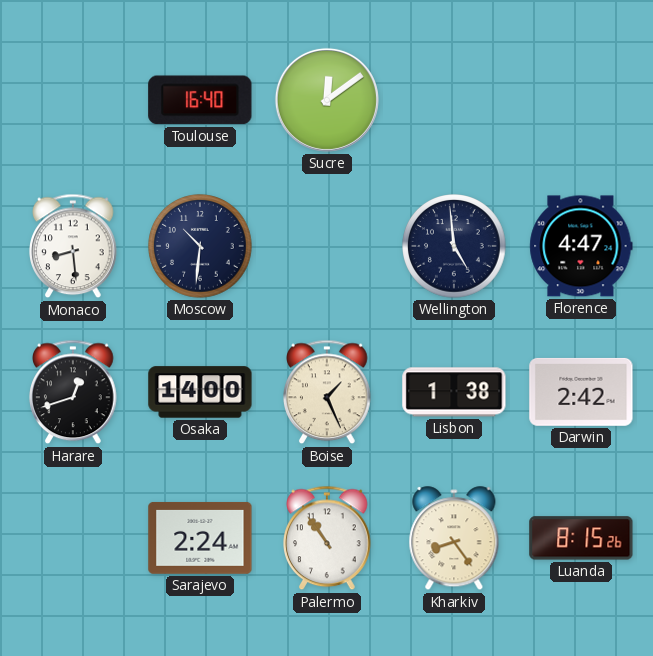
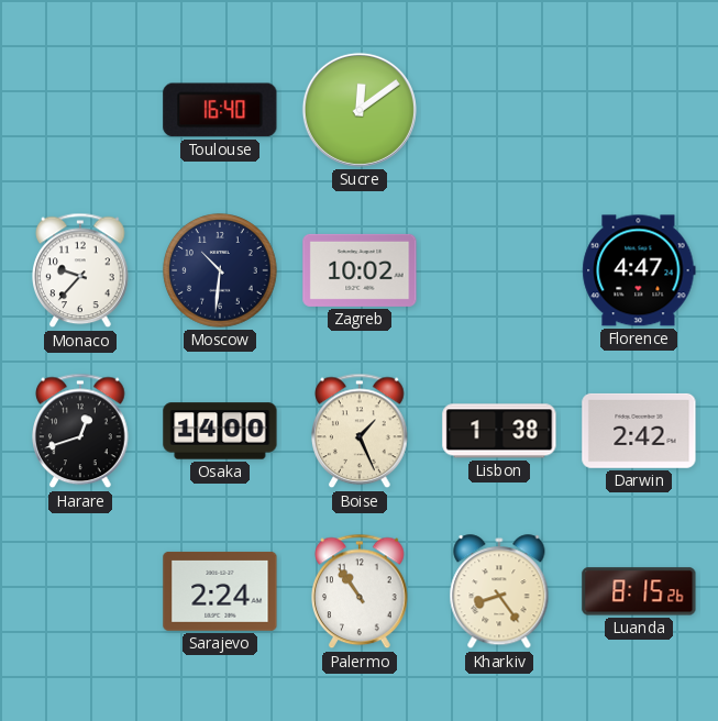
Monaco: 8:29 -> 9:37
Zagreb: none -> 10:02
Wellington: 4:59 -> none
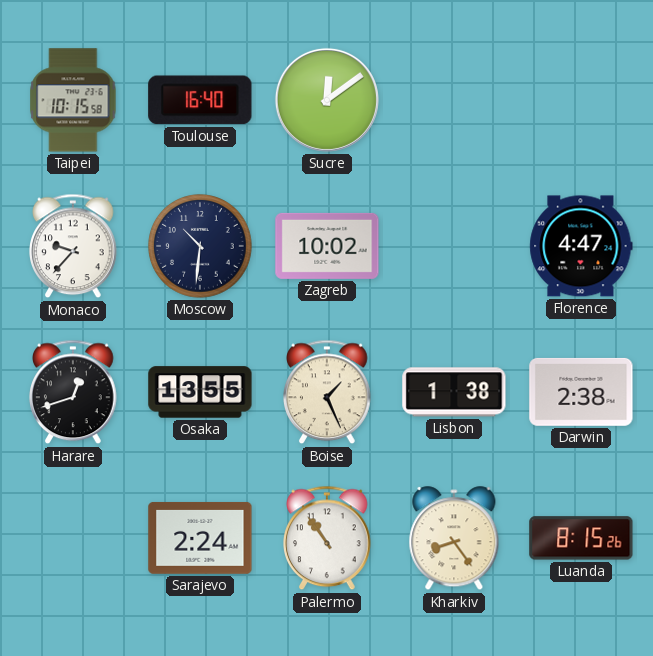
Taipei: none -> 10:15
Osaka: 14:00 -> 13:55
Darwin: 2:42 -> 2:38
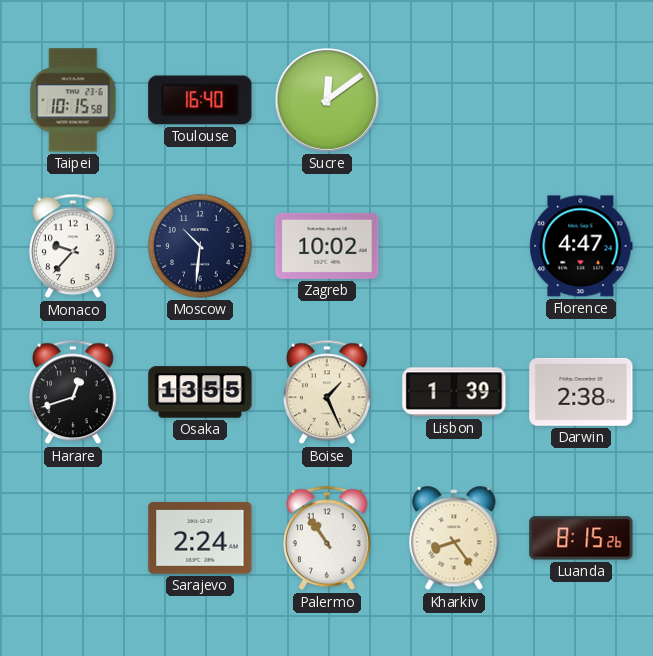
Lisbon: 1:38 -> 1:39
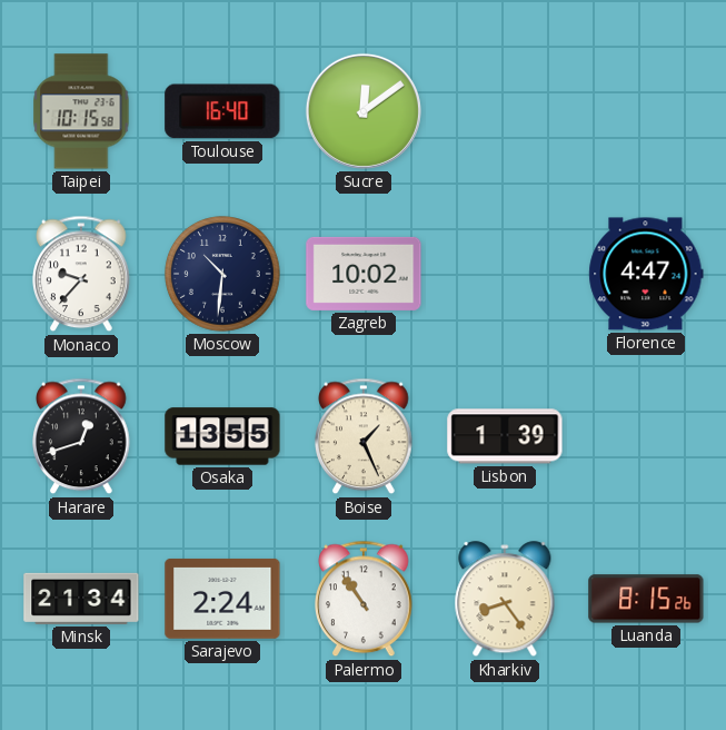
Darwin: 2:38 -> none
Minsk: none -> 21:34
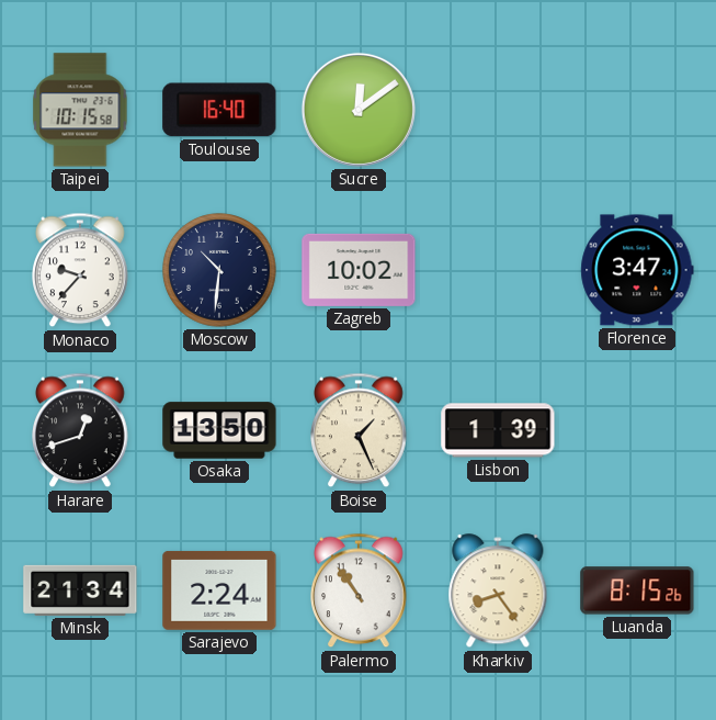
Florence: 4:47 -> 3:47
Osaka: 13:55 -> 13:50
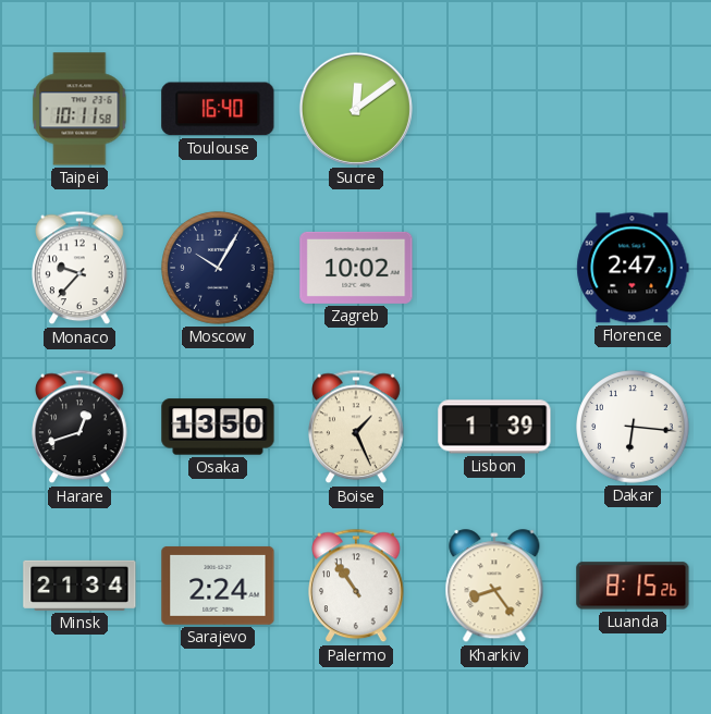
Taipei: 10:15 -> 10:11
Moscow: 10:31 -> 10:05
Florence: 3:47 -> 2:47
Dakar: none -> 6:16
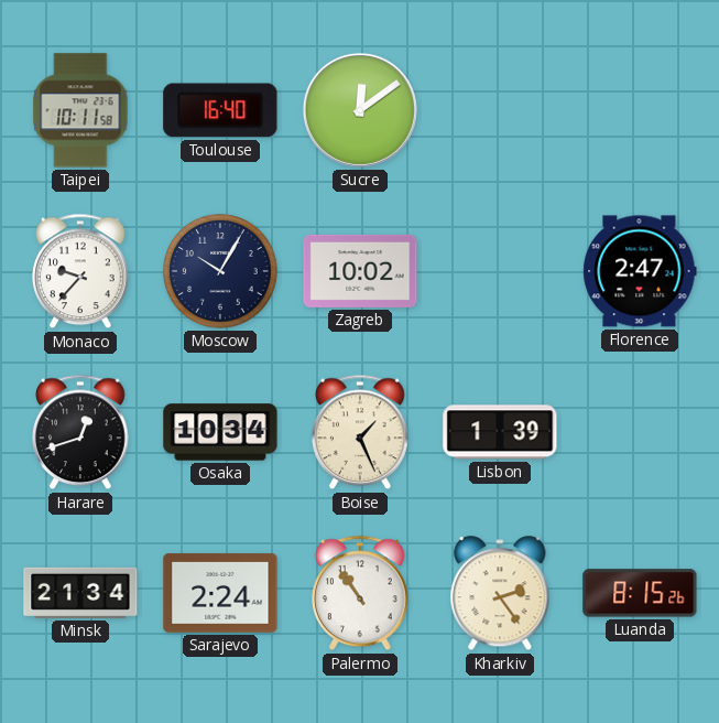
Osaka: 13:50 -> 10:34
Dakar: 6:16 -> none
Kharkiv: 8:24 -> 2:24
